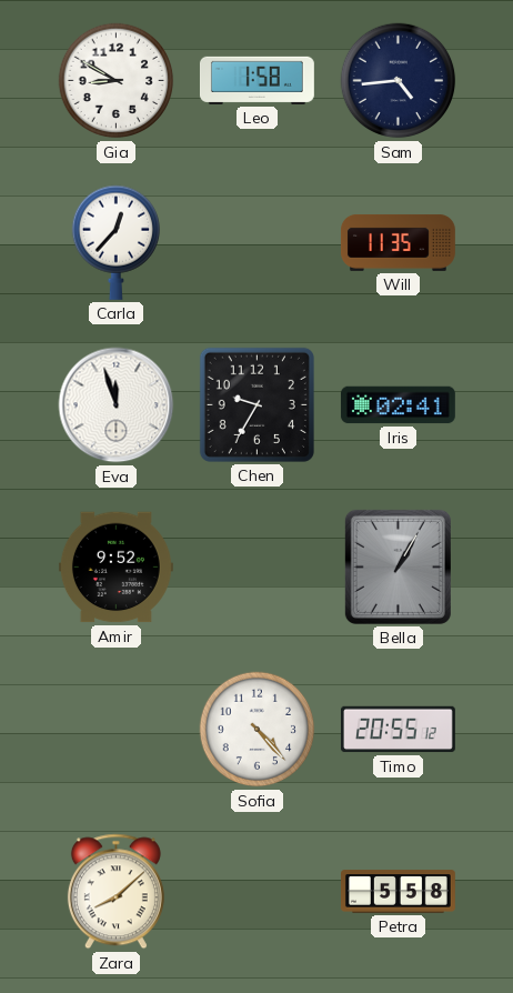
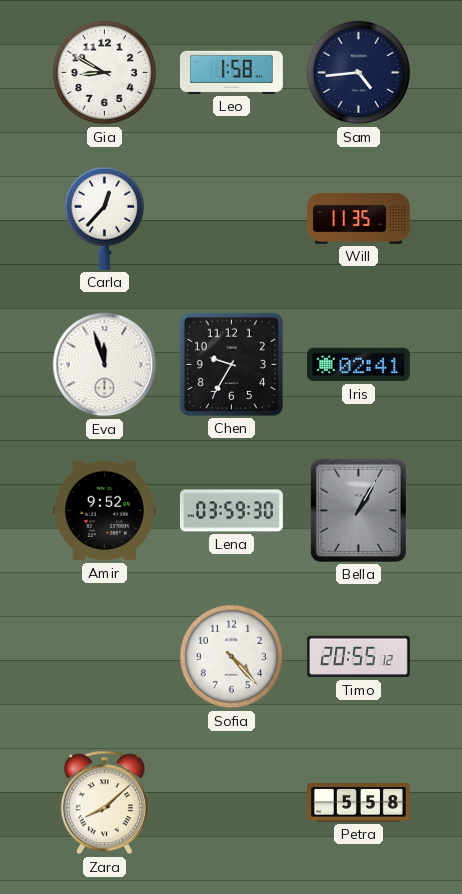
Lena: none -> 03:59
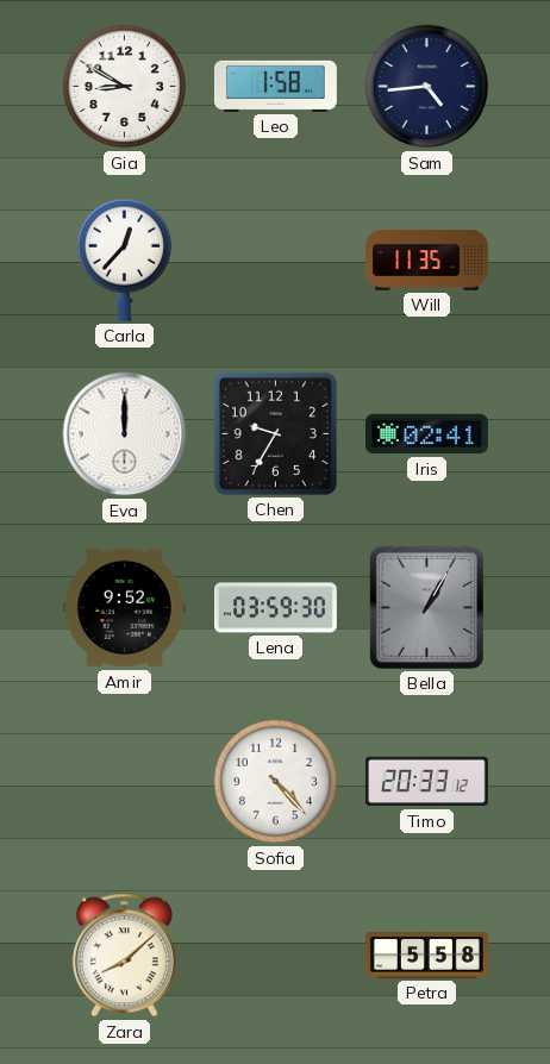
Eva: 11:57 -> 12:00
Timo: 20:55 -> 20:33
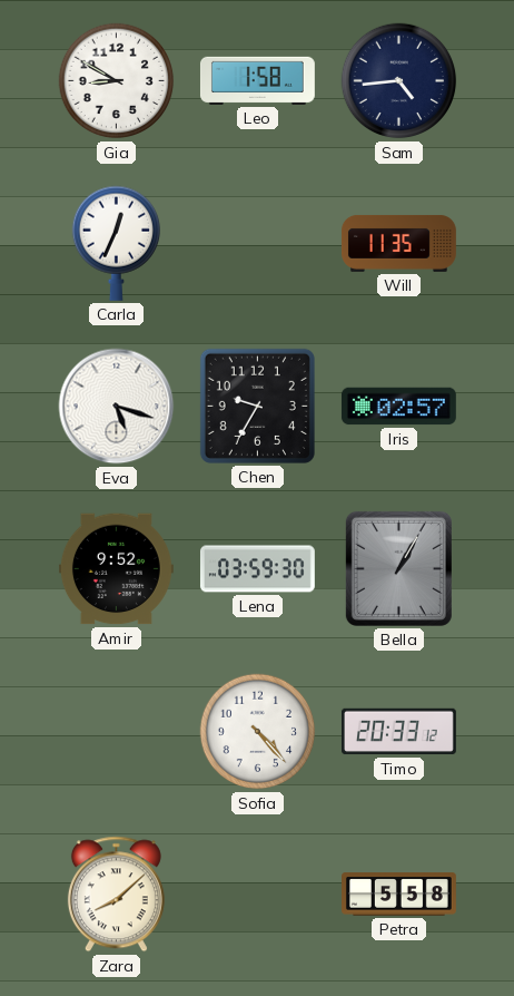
Carla: 12:37 -> 12:34
Eva: 12:00 -> 5:18
Iris: 02:41 -> 02:57
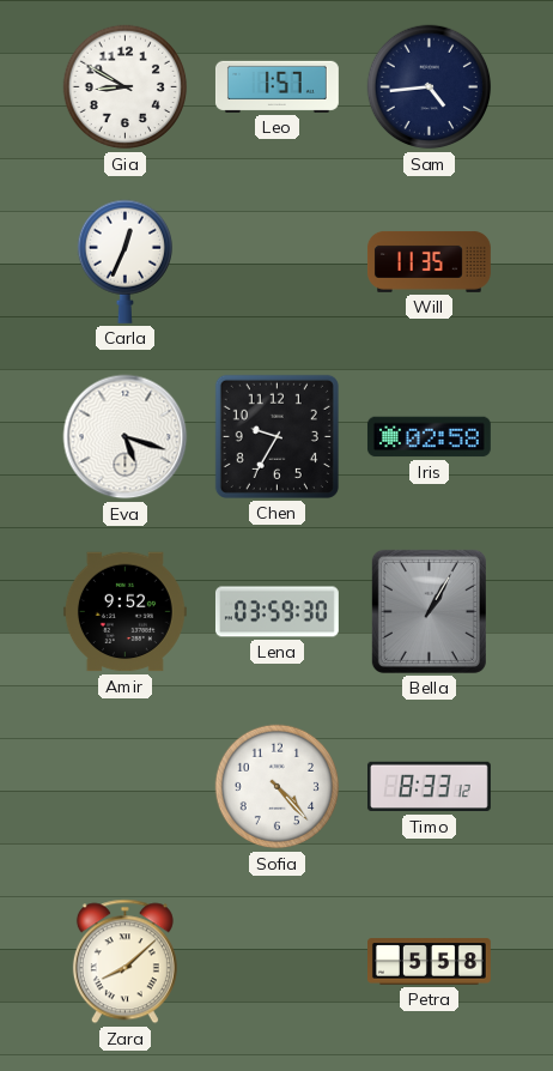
Leo: 1:58 -> 1:57
Iris: 02:57 -> 02:58
Timo: 20:33 -> 8:33
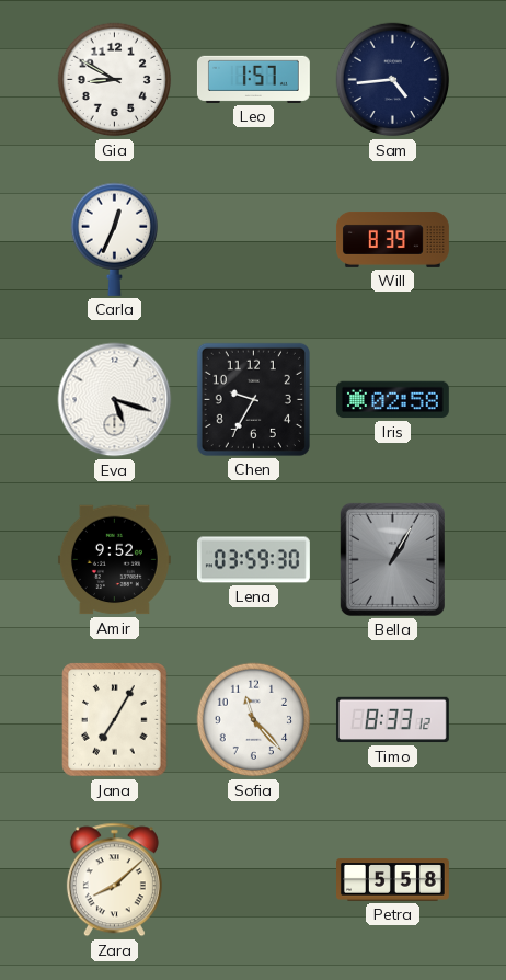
Will: 11:35 -> 8:39
Jana: none -> 7:05
Sofia: 4:23 -> 11:23
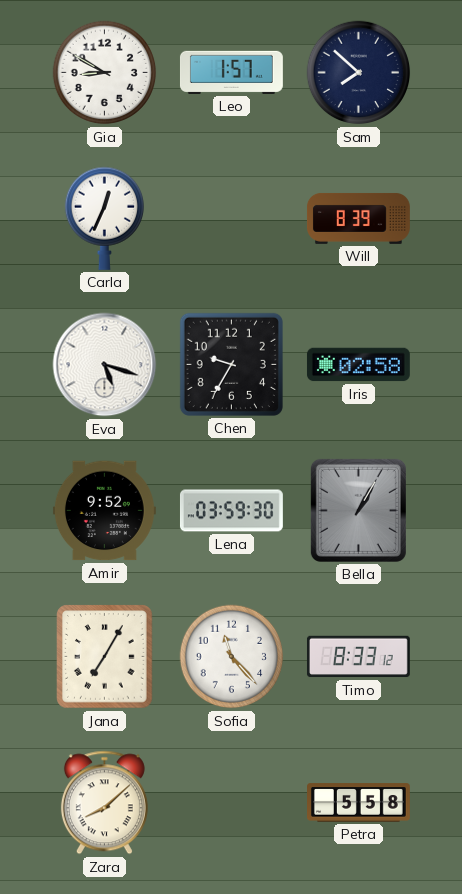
Sam: 4:44 -> 7:52
